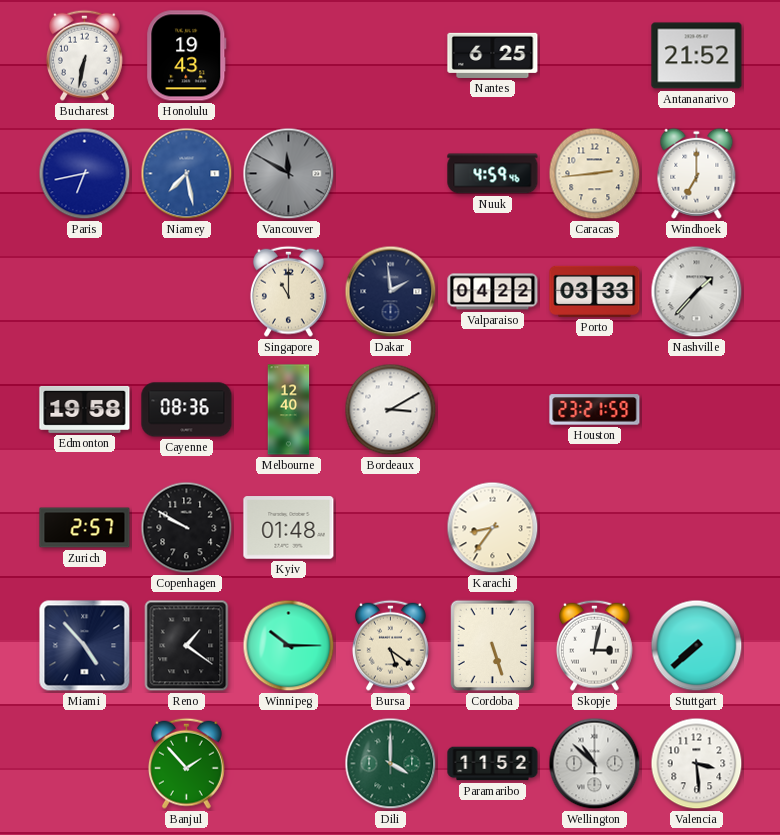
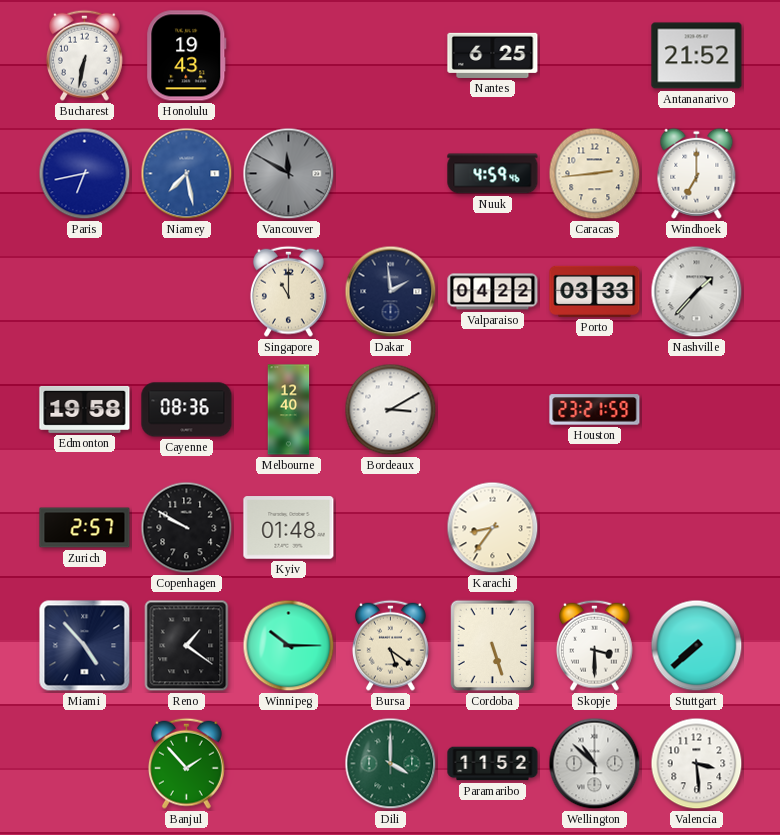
Skopje: 3:02 -> 3:30
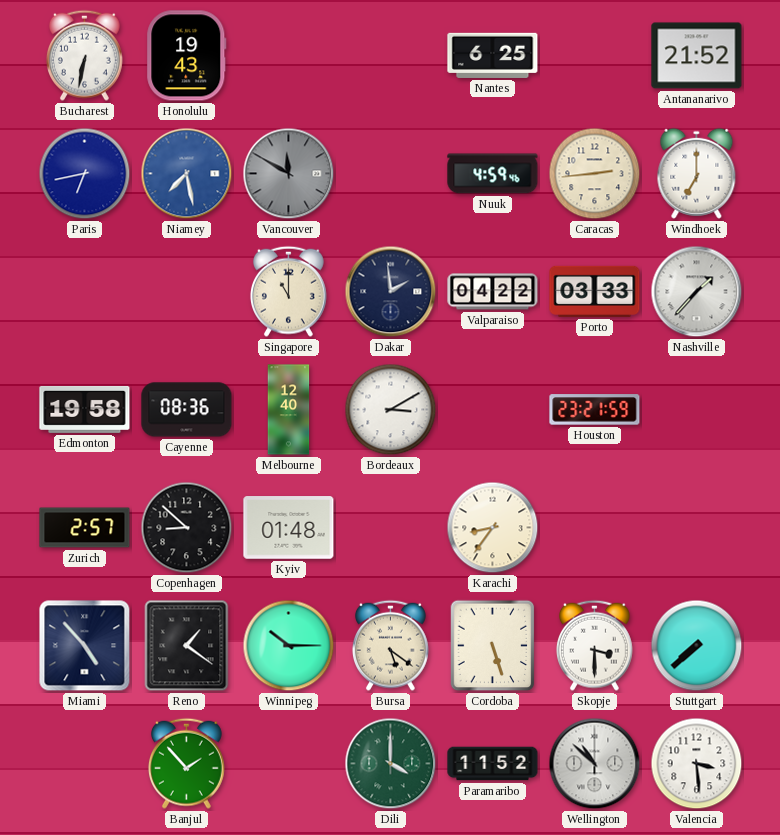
Copenhagen: 9:50 -> 8:52
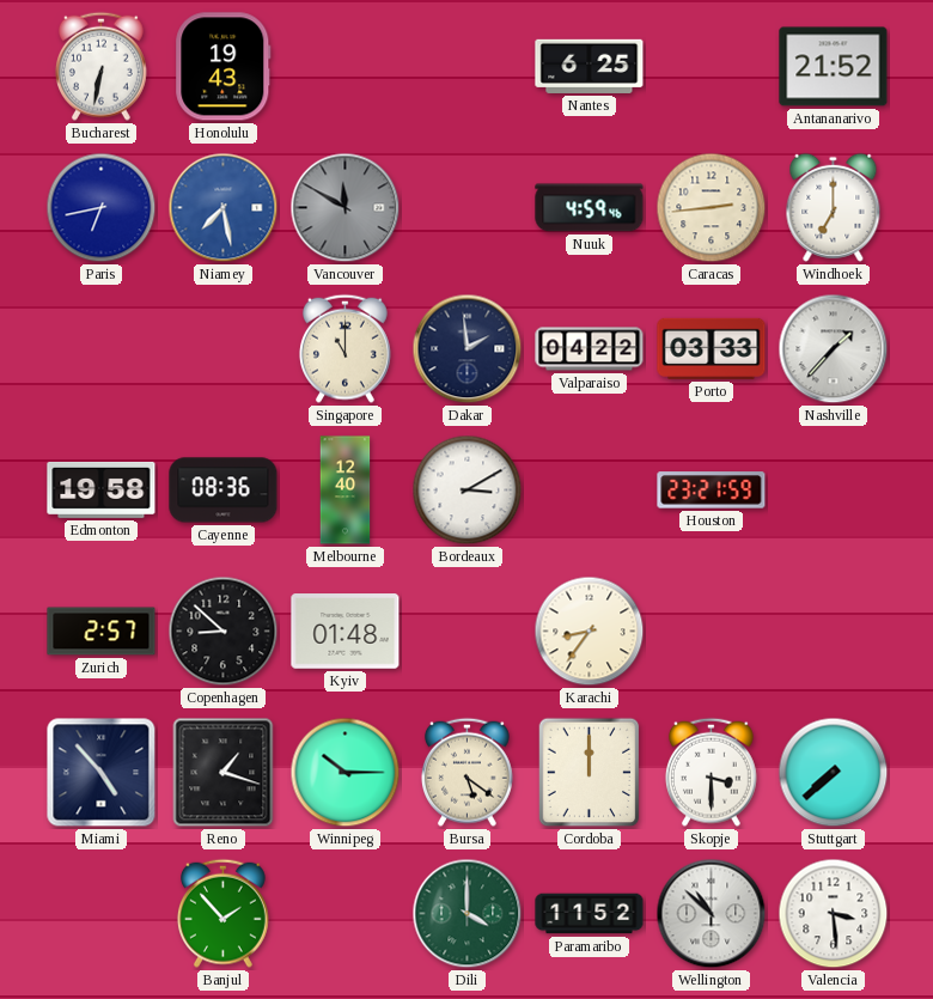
Reno: 1:21 -> 1:18
Cordoba: 5:27 -> 12:00
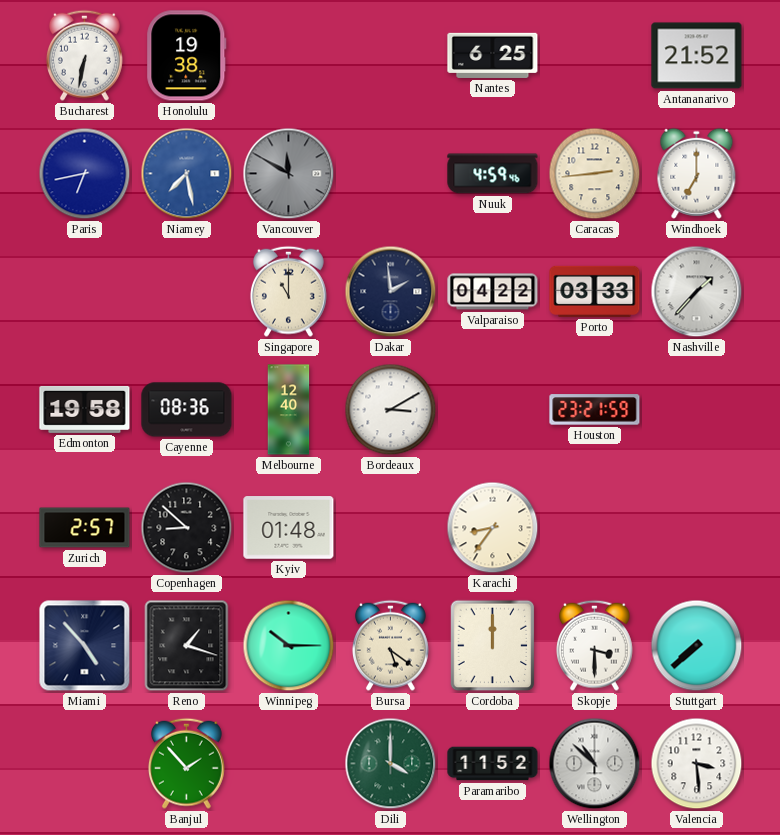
Honolulu: 19:43 -> 19:38
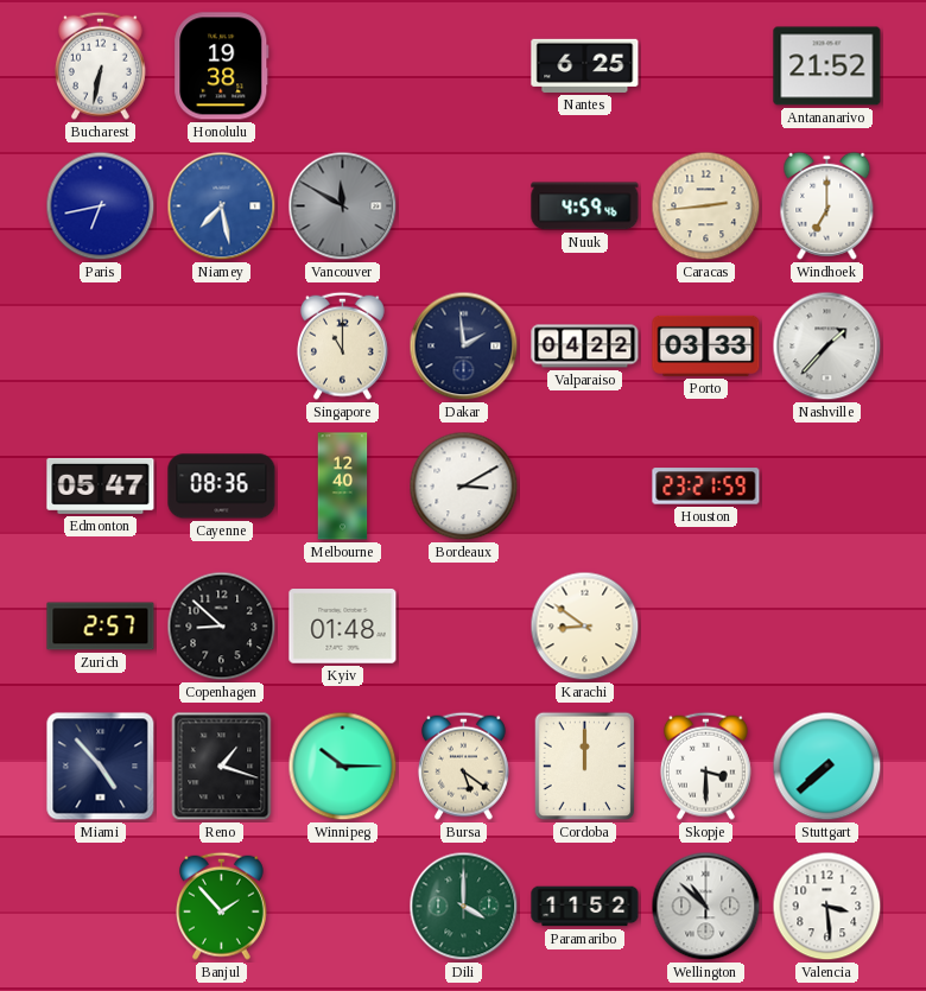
Edmonton: 19:58 -> 05:47
Karachi: 8:36 -> 8:51
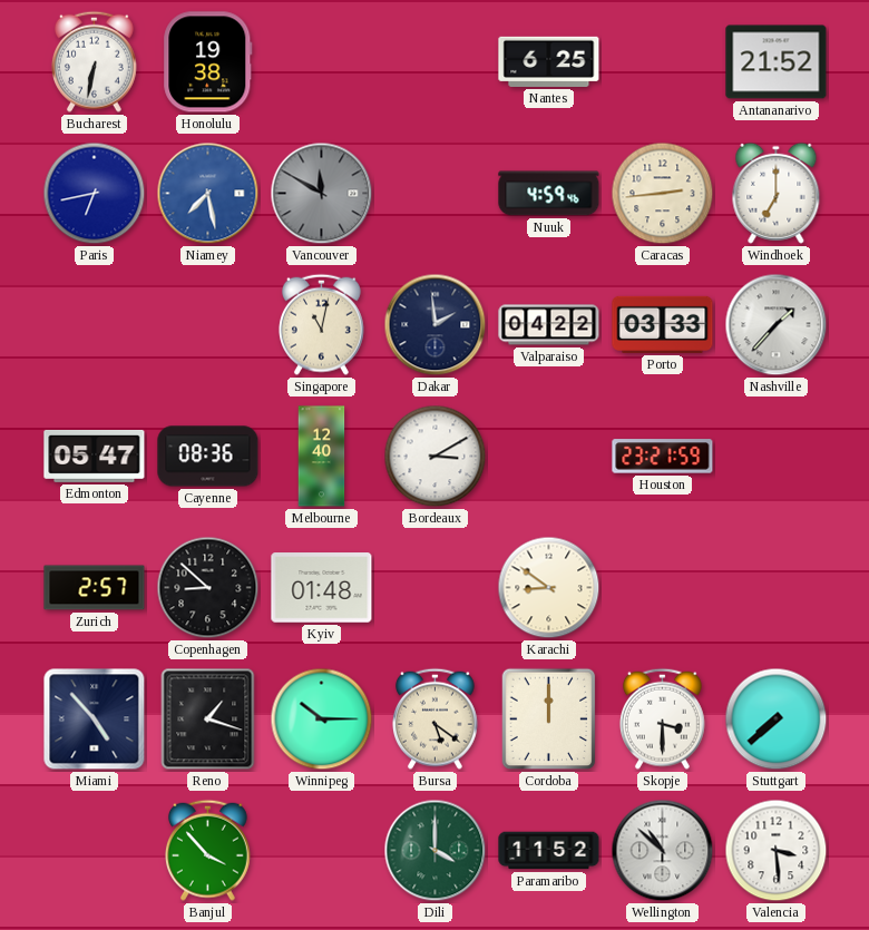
Singapore: 11:00 -> 11:02
Banjul: 1:53 -> 3:53
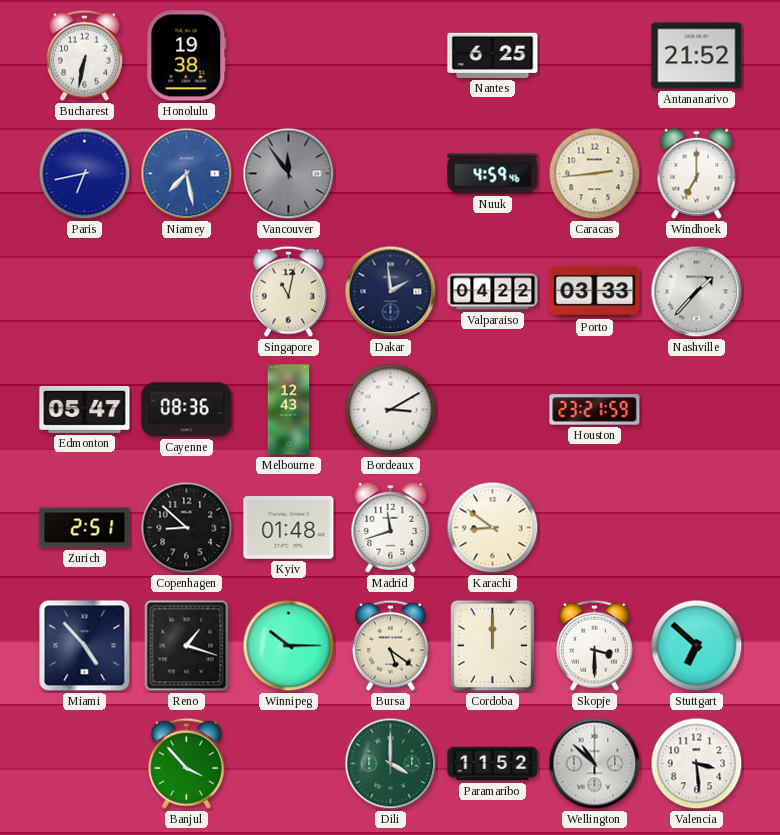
Vancouver: 11:50 -> 11:54
Melbourne: 12:40 -> 12:43
Zurich: 2:57 -> 2:51
Madrid: none -> 11:42
Stuttgart: 7:38 -> 6:52
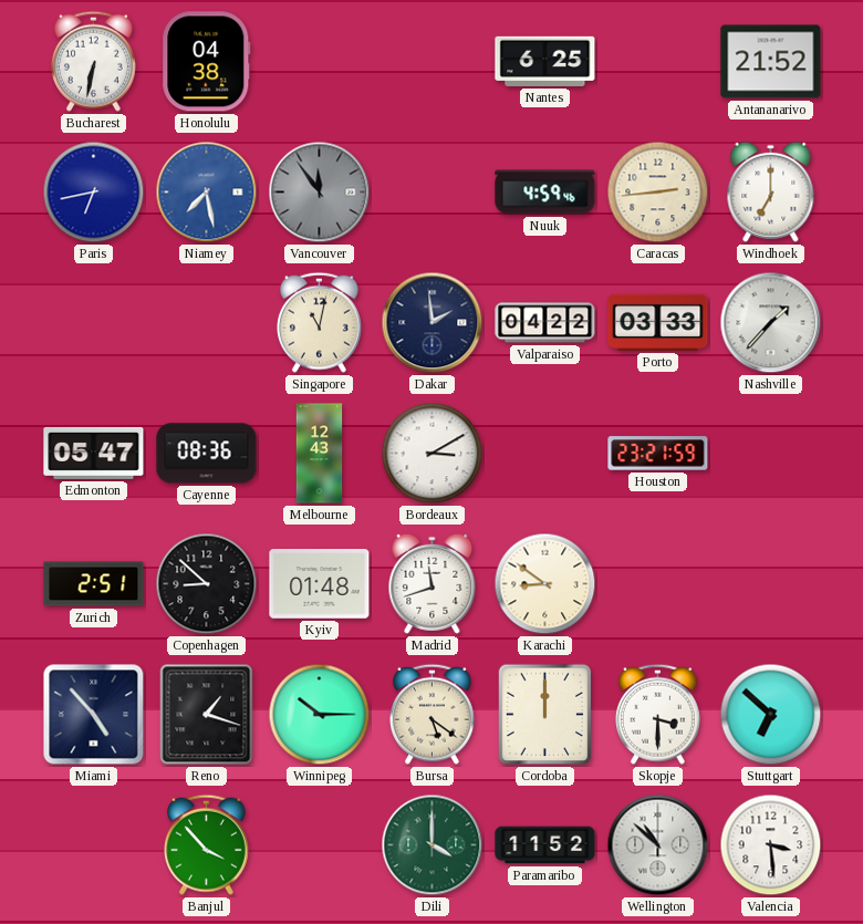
Honolulu: 19:38 -> 04:38
